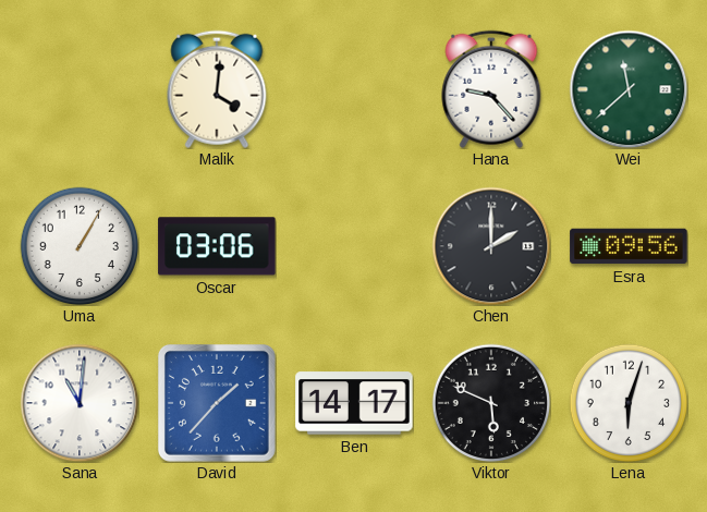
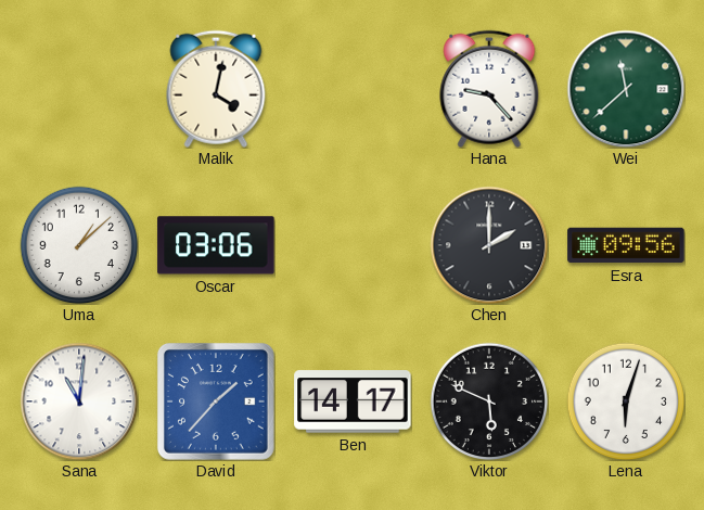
Malik: 4:01 -> 4:02
Uma: 1:05 -> 1:08
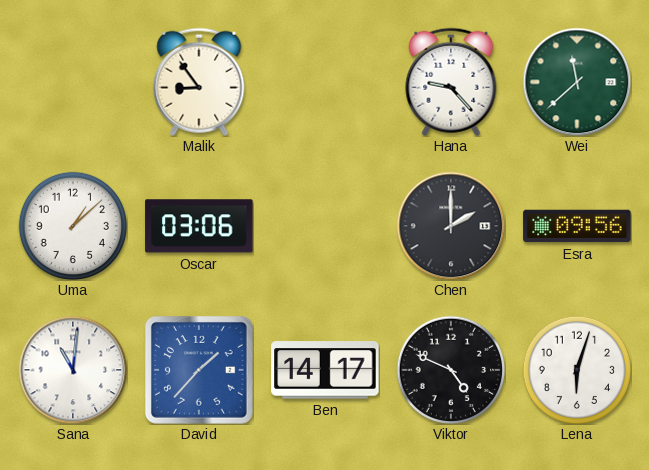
Malik: 4:02 -> 8:54
Viktor: 5:49 -> 4:49
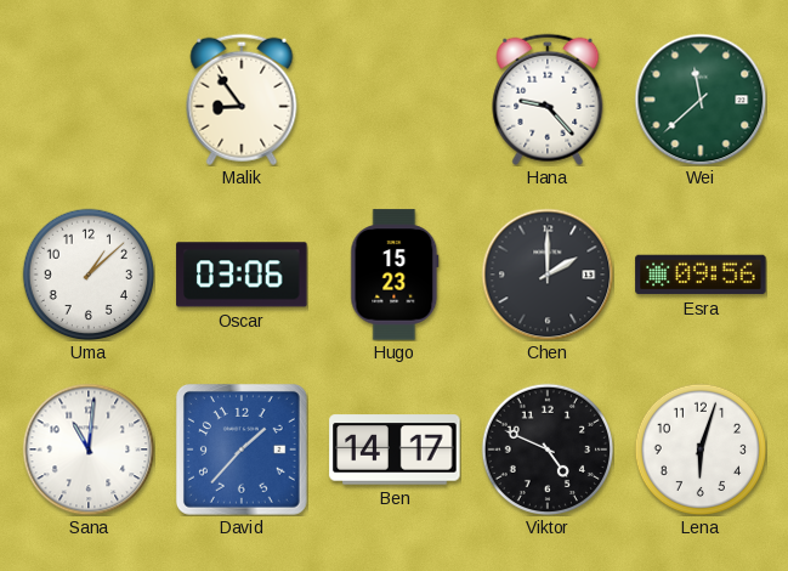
Hugo: none -> 15:23
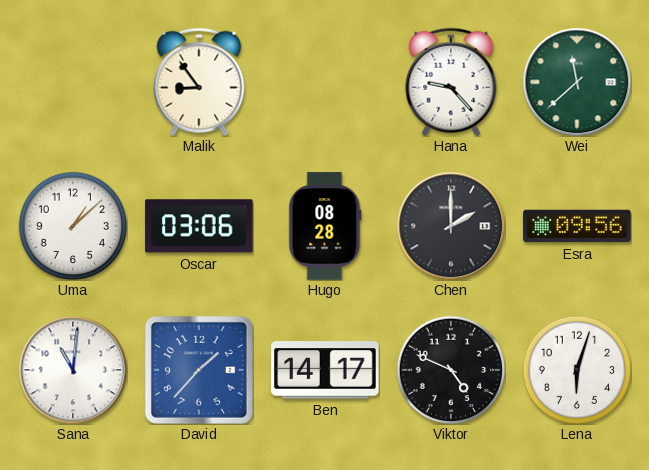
Hugo: 15:23 -> 08:28
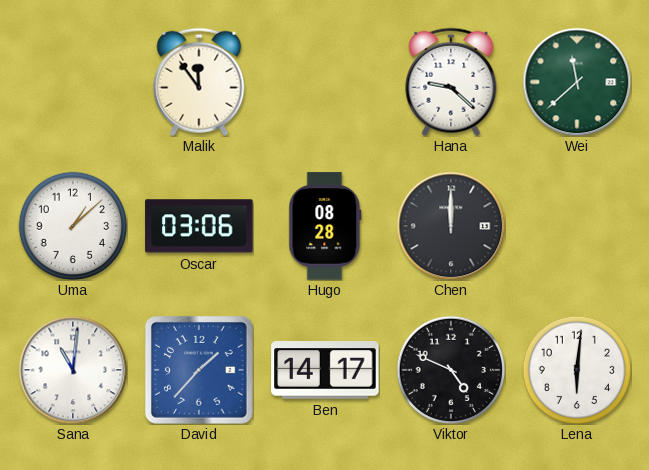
Malik: 8:54 -> 11:54
Hana: 9:23 -> 9:22
Chen: 2:00 -> 12:00
Esra: 09:56 -> none
Lena: 6:03 -> 6:01
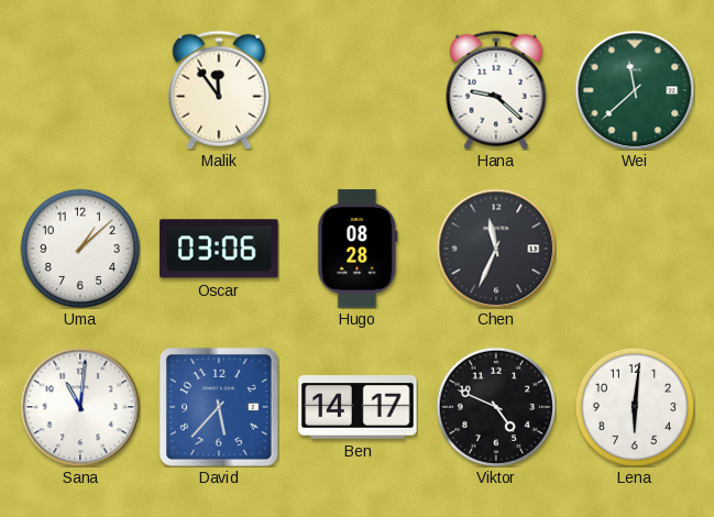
Chen: 12:00 -> 11:34
David: 1:37 -> 5:37
